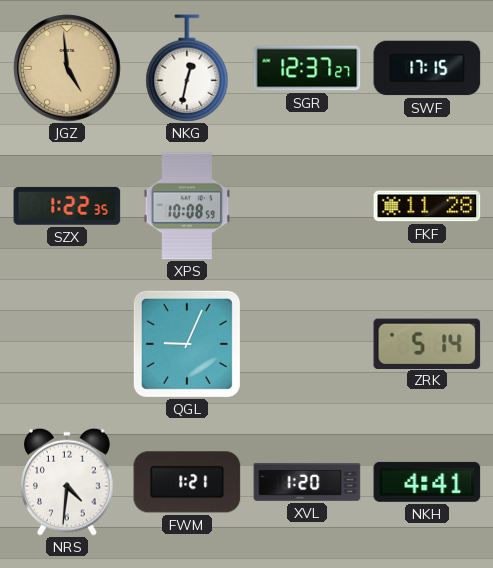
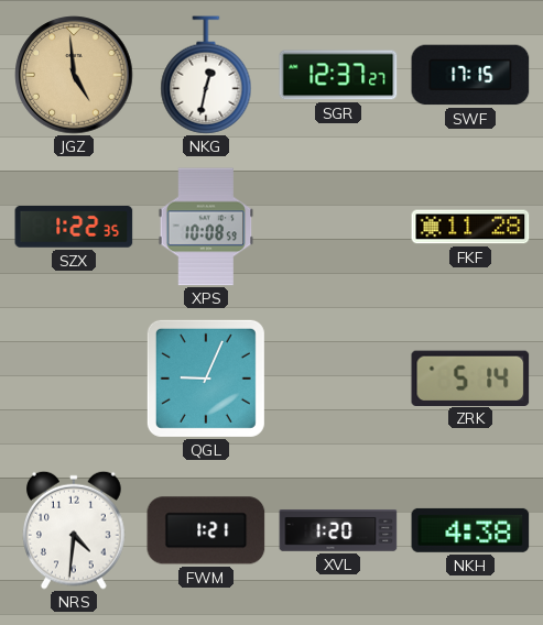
NKH: 4:41 -> 4:38
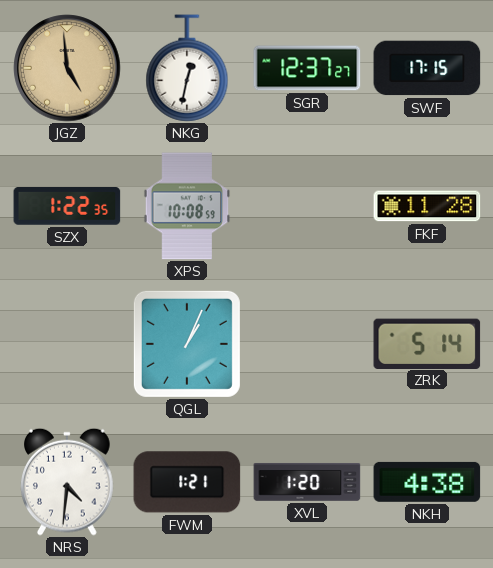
QGL: 9:04 -> 1:04
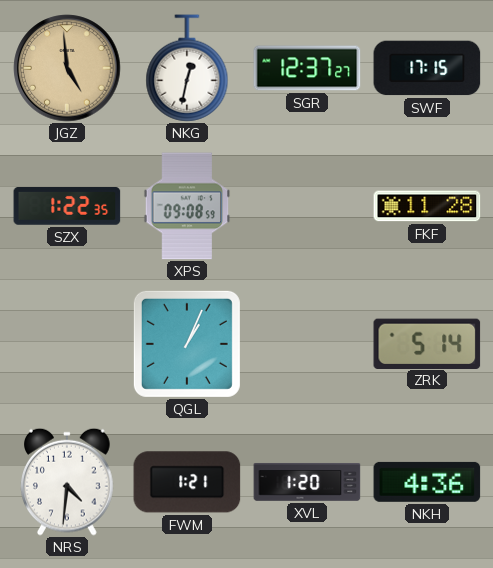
XPS: 10:08 -> 09:08
NKH: 4:38 -> 4:36
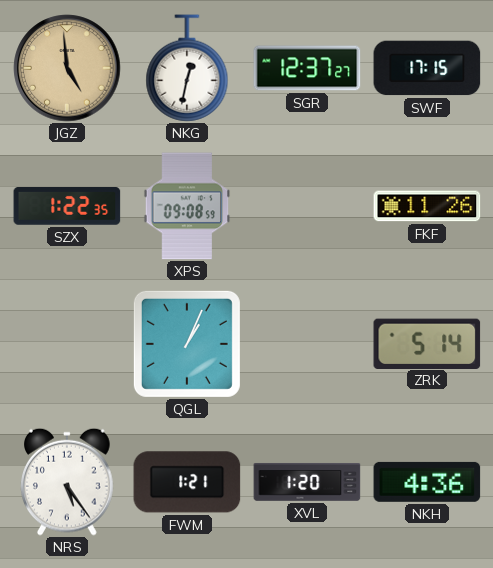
FKF: 11:28 -> 11:26
NRS: 4:31 -> 5:24
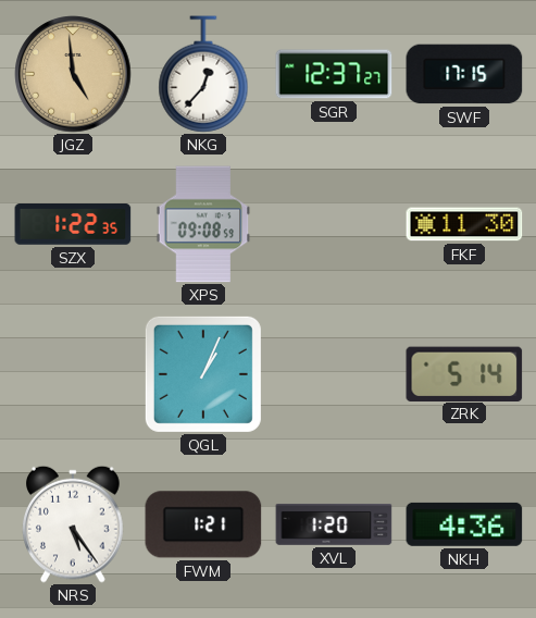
NKG: 12:32 -> 12:37
FKF: 11:26 -> 11:30
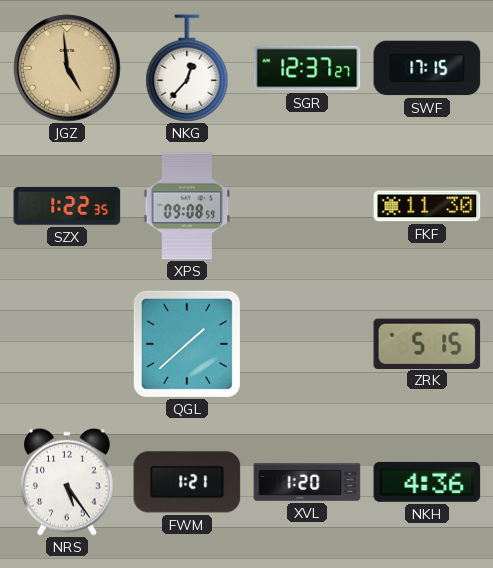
QGL: 1:04 -> 1:38
ZRK: 5:14 -> 5:15
